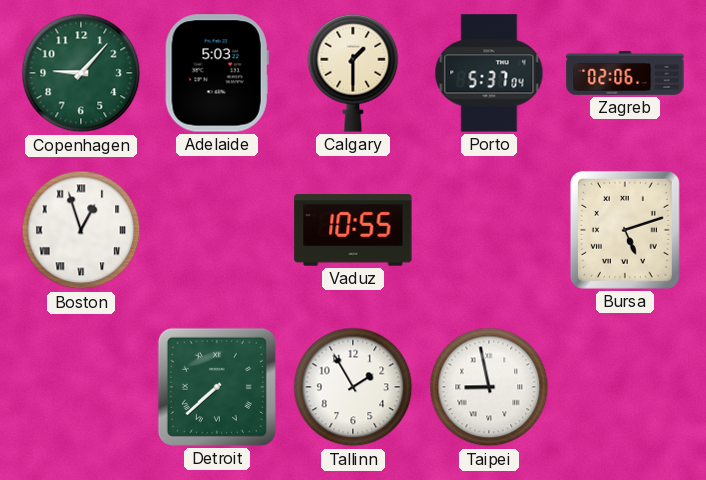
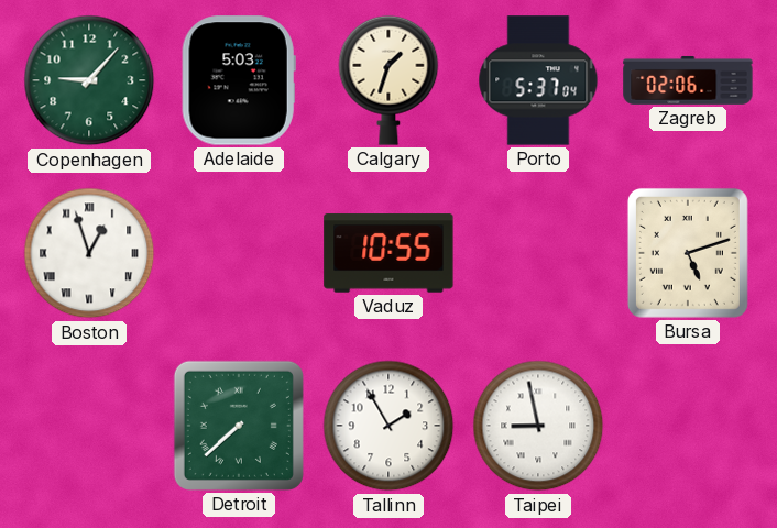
Calgary: 1:30 -> 1:33
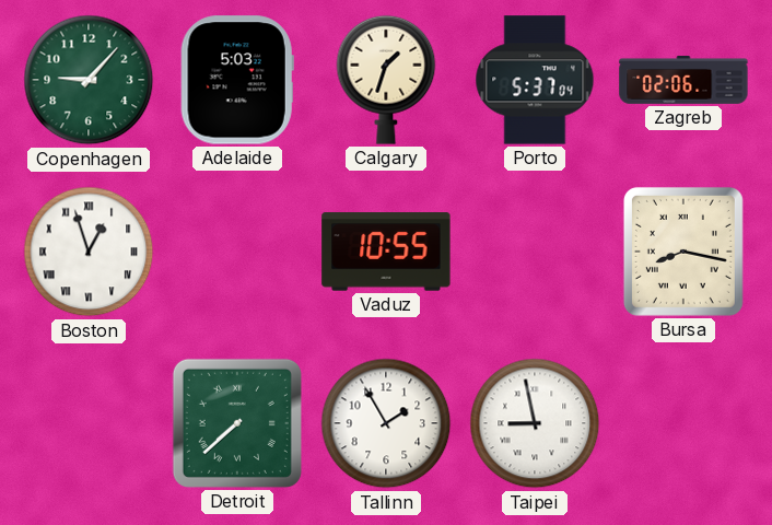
Bursa: 5:12 -> 8:17
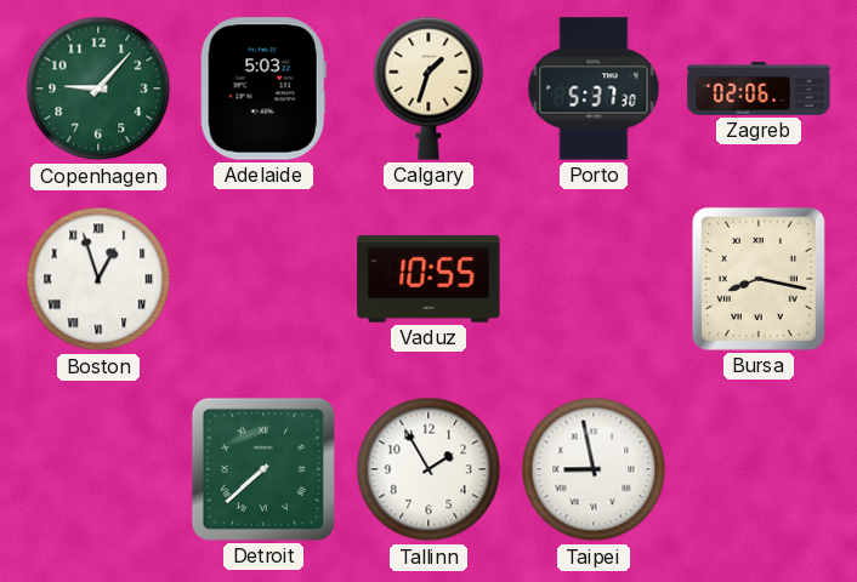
Porto: 5:37:04 -> 5:37:30
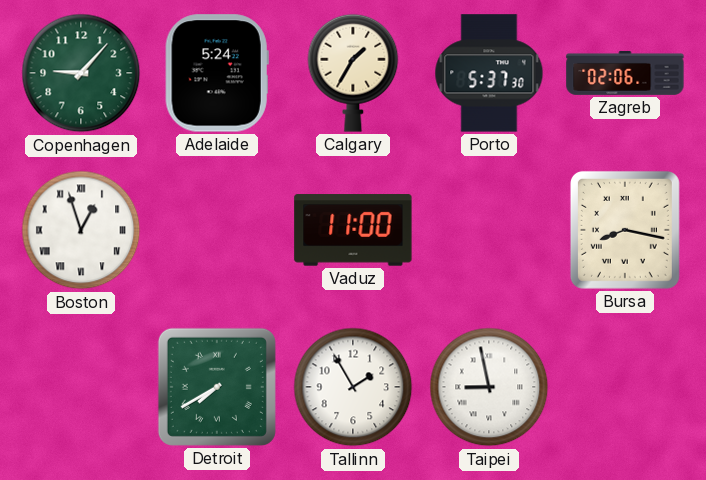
Adelaide: 5:03 -> 5:24
Calgary: 1:33 -> 1:35
Vaduz: 10:55 -> 11:00
Detroit: 7:38 -> 7:40
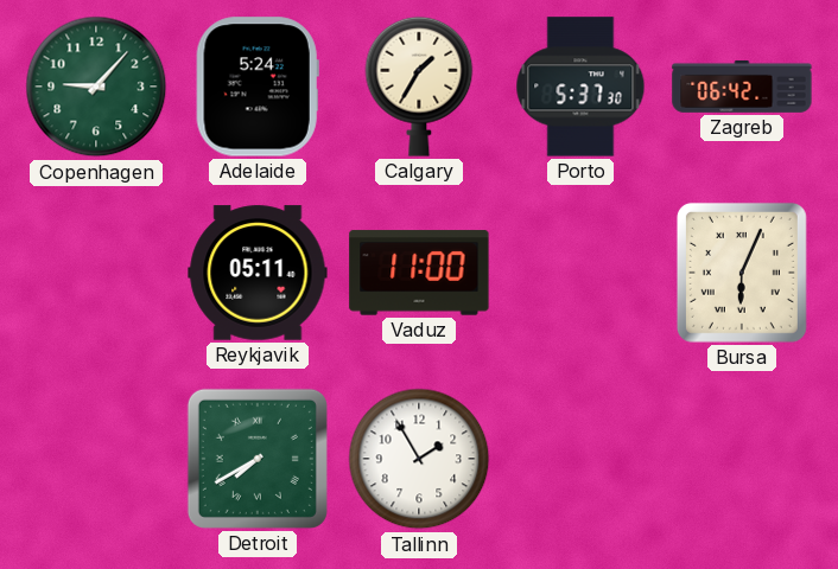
Zagreb: 02:06 -> 06:42
Boston: 12:57 -> none
Reykjavik: none -> 05:11
Bursa: 8:17 -> 6:04
Taipei: 8:58 -> none
